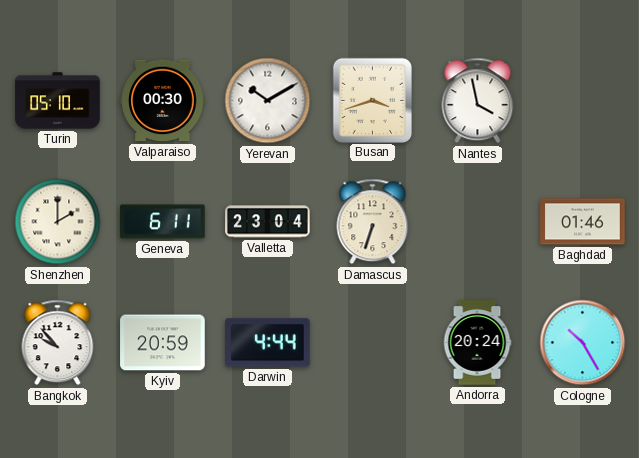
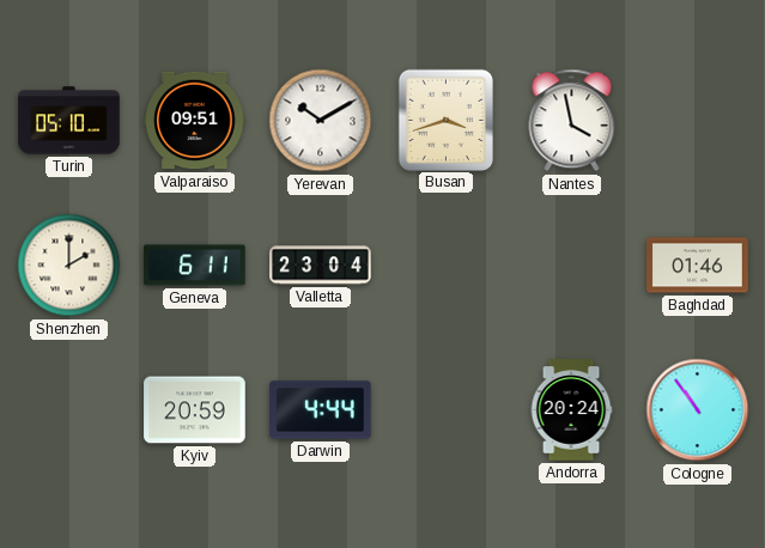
Valparaiso: 00:30 -> 09:51
Damascus: 6:33 -> none
Bangkok: 9:53 -> none
Cologne: 10:25 -> 10:54
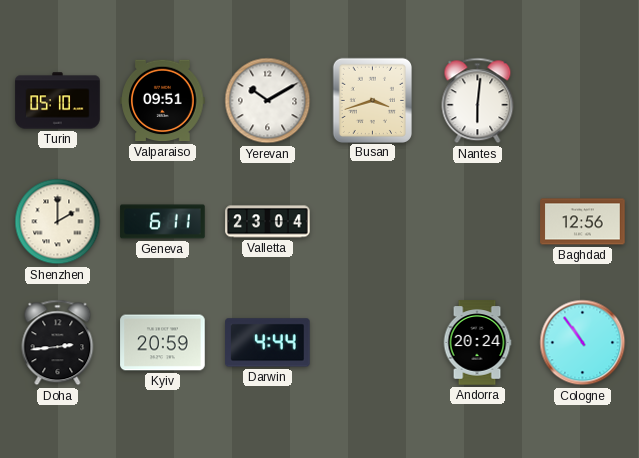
Nantes: 3:58 -> 6:01
Baghdad: 01:46 -> 12:56
Doha: none -> 2:44
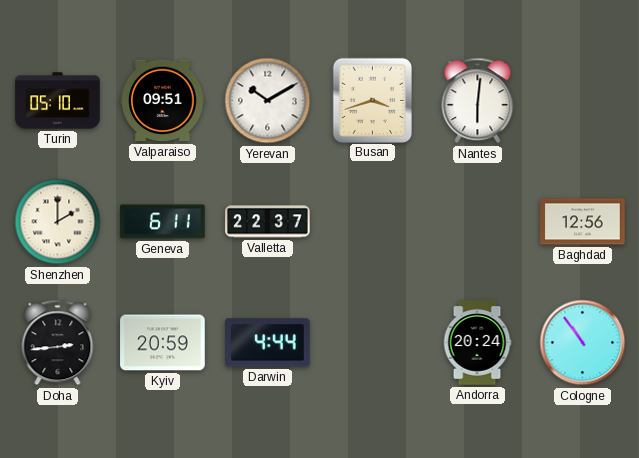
Valletta: 23:04 -> 22:37
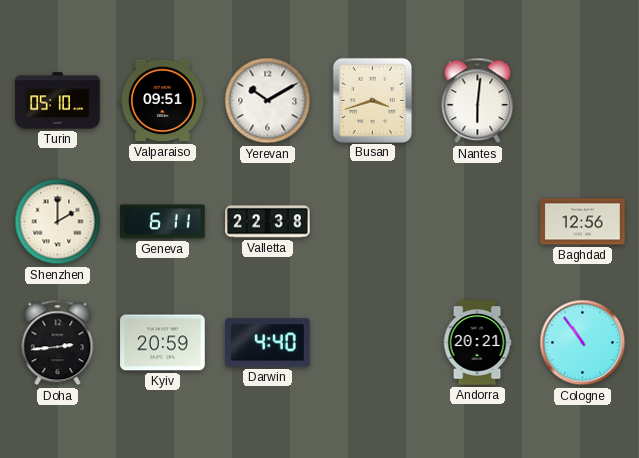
Valletta: 22:37 -> 22:38
Darwin: 4:44 -> 4:40
Andorra: 20:24 -> 20:21
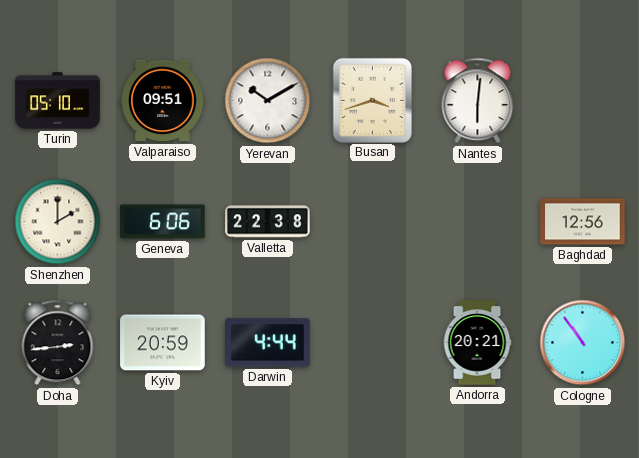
Geneva: 6:11 -> 6:06
Darwin: 4:40 -> 4:44
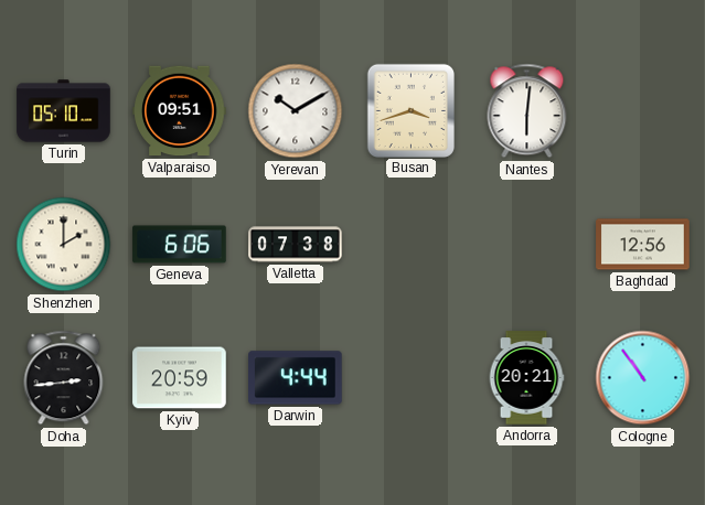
Valletta: 22:38 -> 07:38
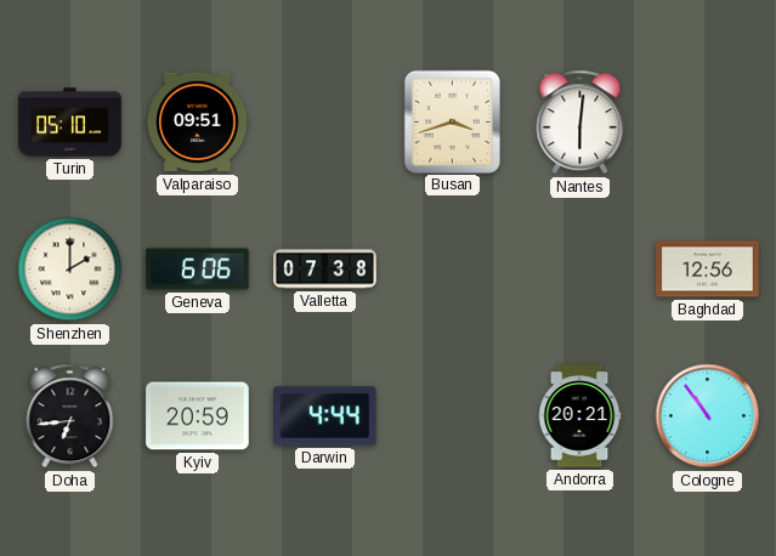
Yerevan: 10:10 -> none
Doha: 2:44 -> 6:44
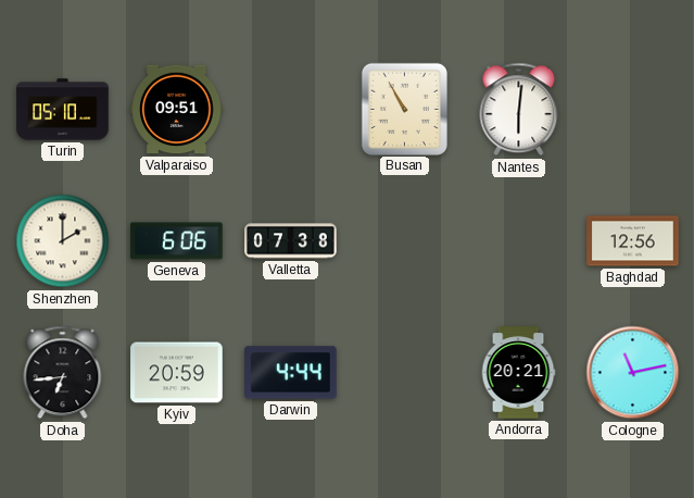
Busan: 3:42 -> 10:55
Cologne: 10:54 -> 11:13
